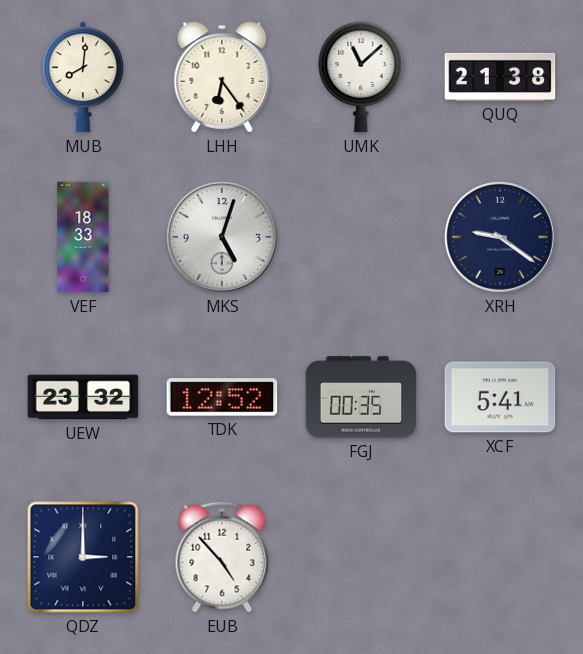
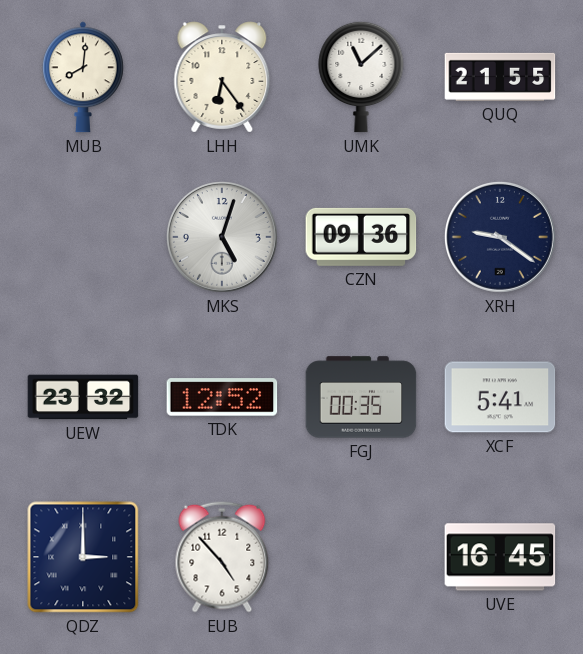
QUQ: 21:38 -> 21:55
VEF: 18:33 -> none
CZN: none -> 09:36
UVE: none -> 16:45
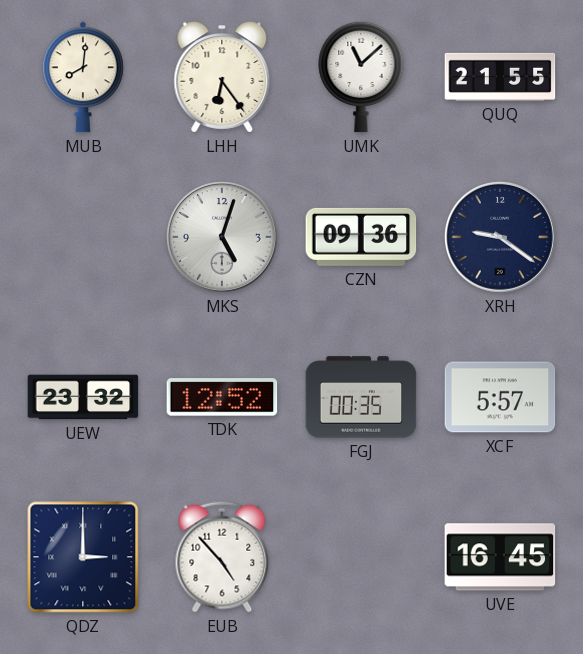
XCF: 5:41 -> 5:57
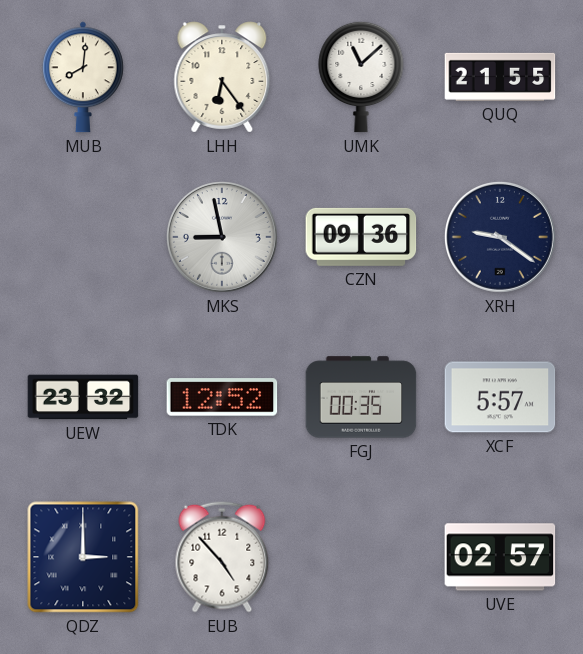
MKS: 5:03 -> 8:58
UVE: 16:45 -> 02:57
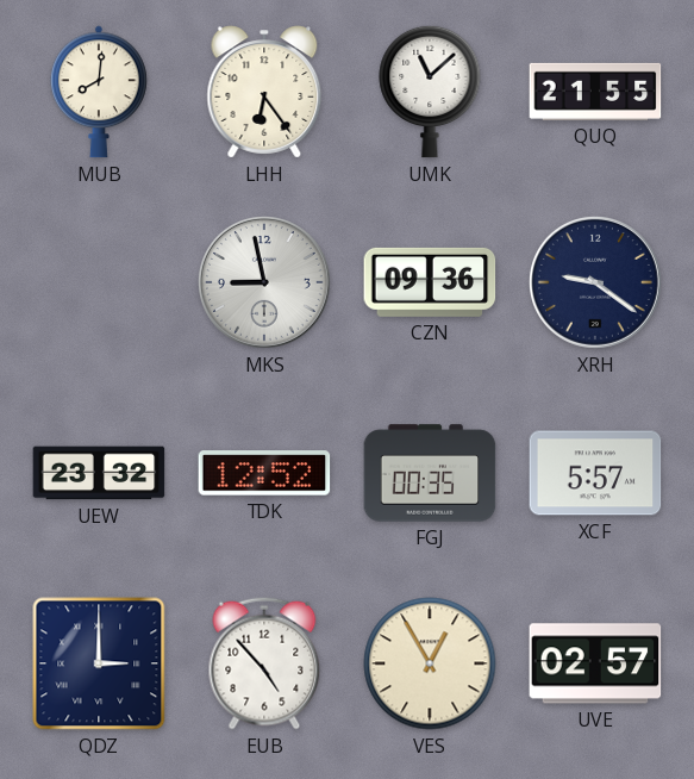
VES: none -> 12:55
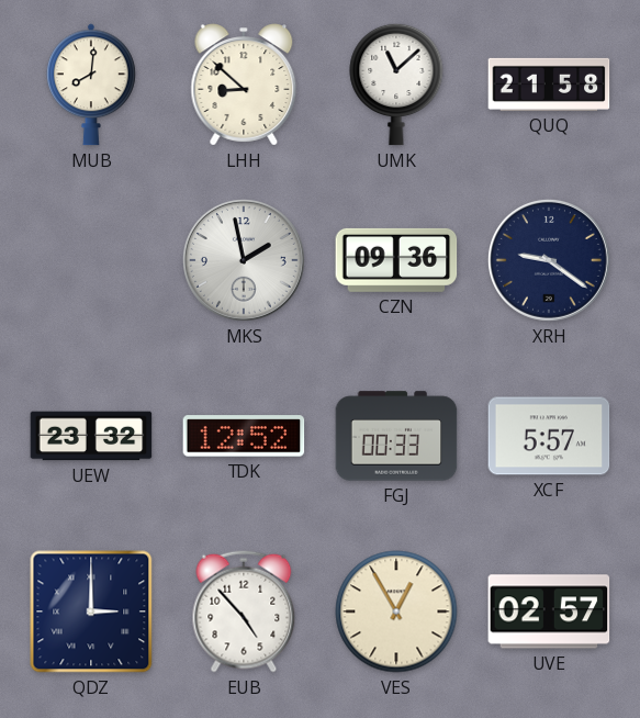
LHH: 6:24 -> 8:52
QUQ: 21:55 -> 21:58
MKS: 8:58 -> 1:58
FGJ: 00:35 -> 00:33
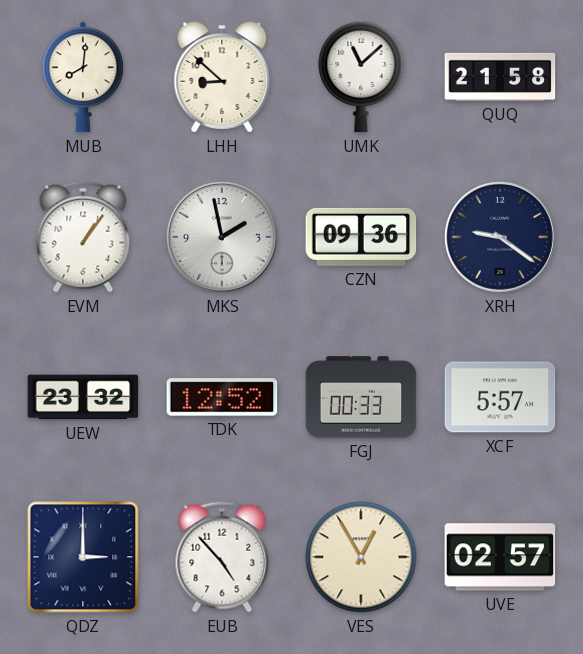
EVM: none -> 1:06
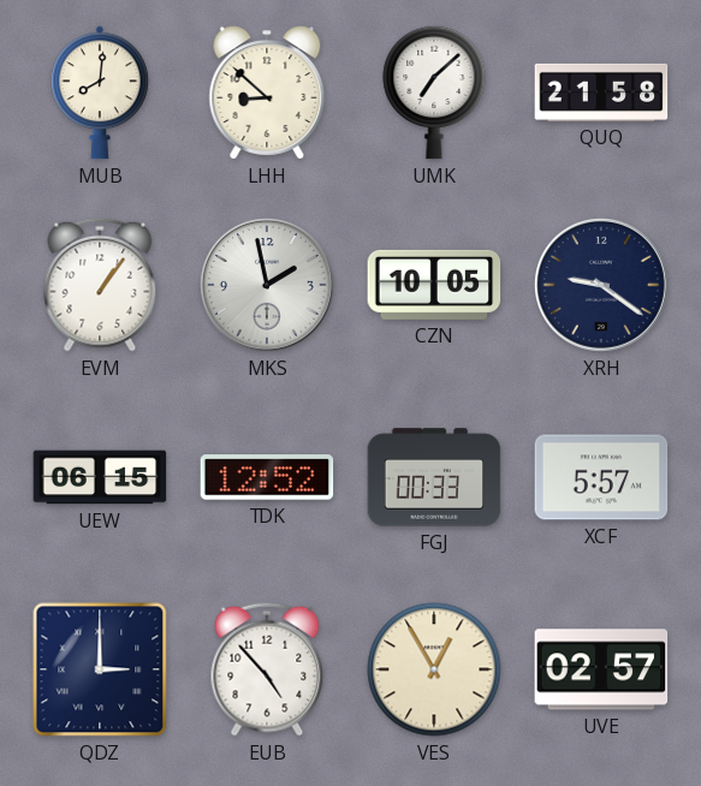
UMK: 11:08 -> 7:08
CZN: 09:36 -> 10:05
UEW: 23:32 -> 06:15
